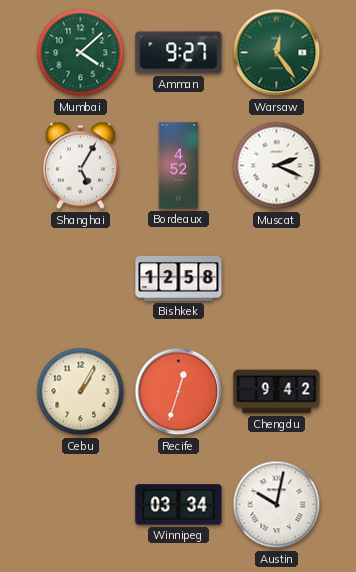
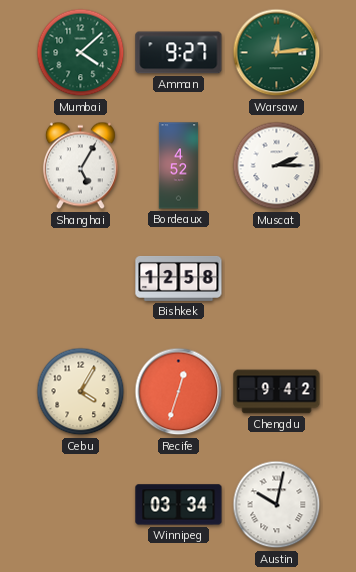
Warsaw: 12:24 -> 12:14
Muscat: 2:19 -> 2:15
Cebu: 1:05 -> 4:05
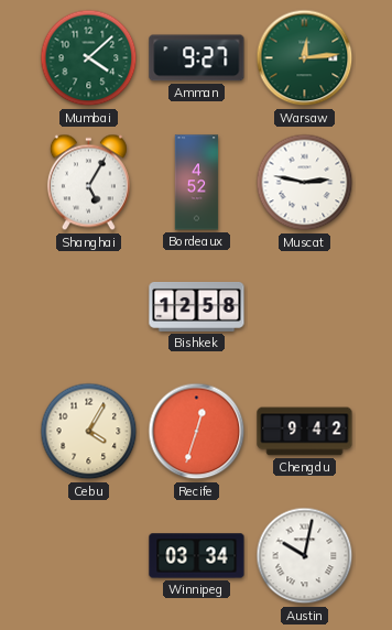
Muscat: 2:15 -> 2:47
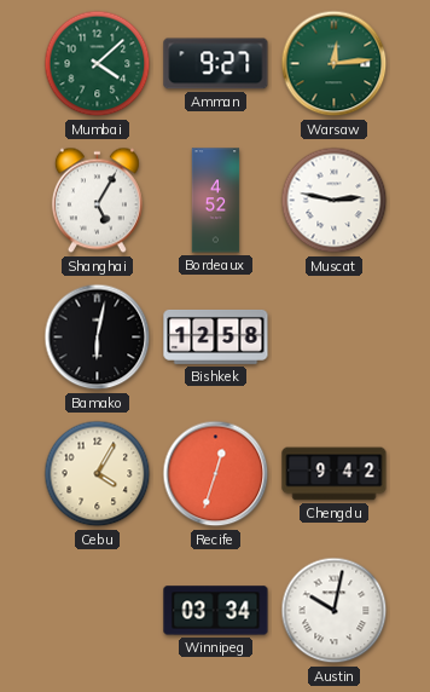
Bamako: none -> 6:02
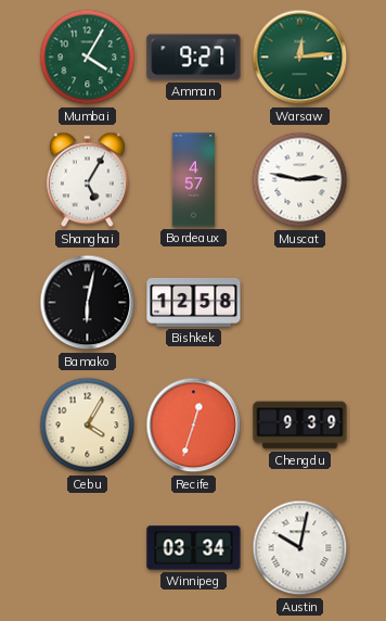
Mumbai: 4:08 -> 4:05
Bordeaux: 4:52 -> 4:57
Chengdu: 9:42 -> 9:39
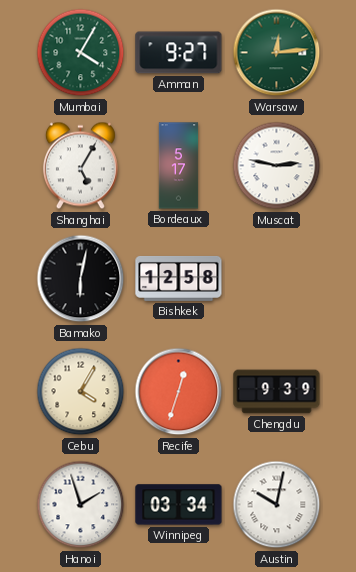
Bordeaux: 4:57 -> 5:17
Hanoi: none -> 1:57
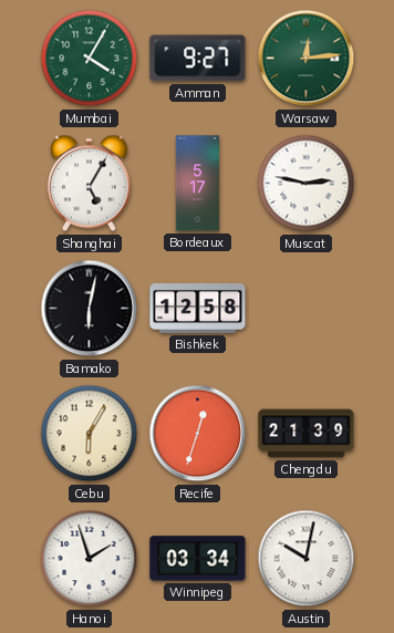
Cebu: 4:05 -> 6:05
Chengdu: 9:39 -> 21:39
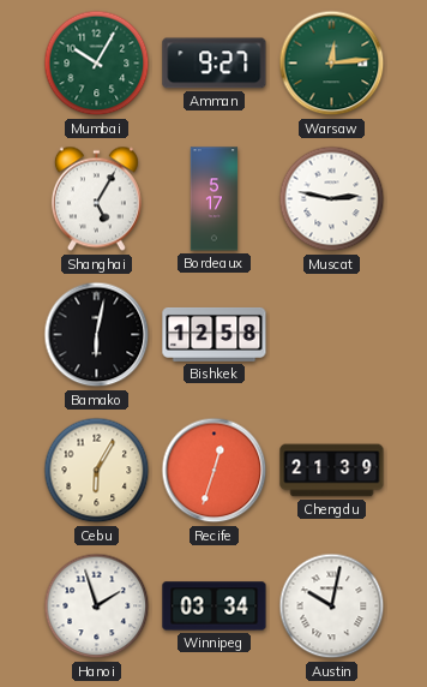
Mumbai: 4:05 -> 10:05
